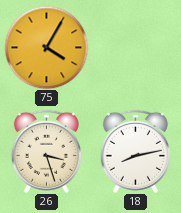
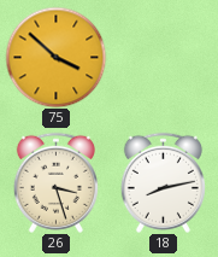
75: 4:05 -> 3:52
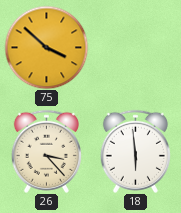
26: 3:27 -> 3:23
18: 8:13 -> 5:59
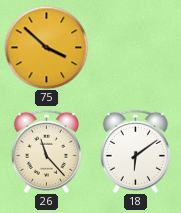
26: 3:23 -> 11:23
18: 5:59 -> 6:09
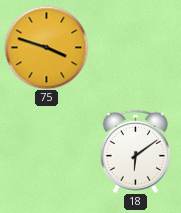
75: 3:52 -> 3:48
26: 11:23 -> none
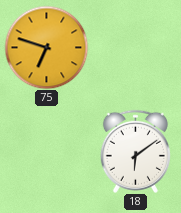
75: 3:48 -> 6:48
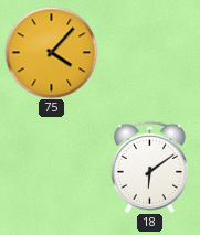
75: 6:48 -> 4:07
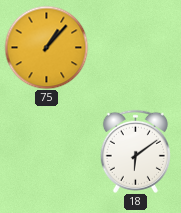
75: 4:07 -> 1:07
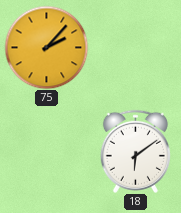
75: 1:07 -> 2:07
